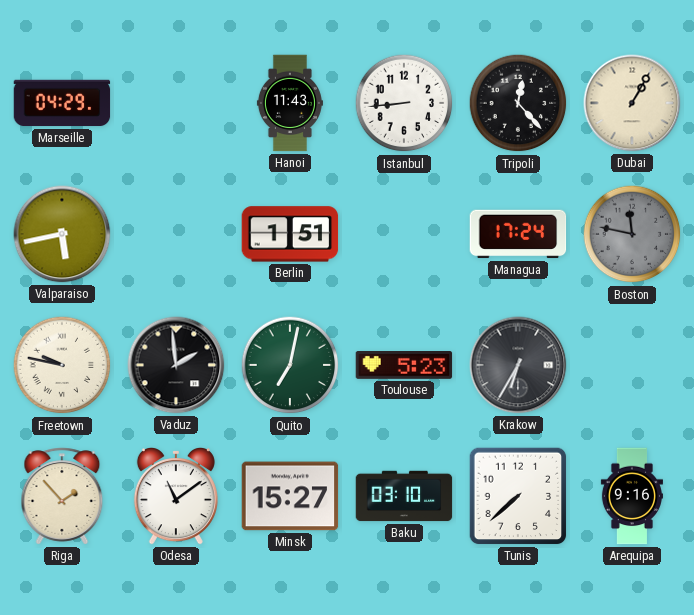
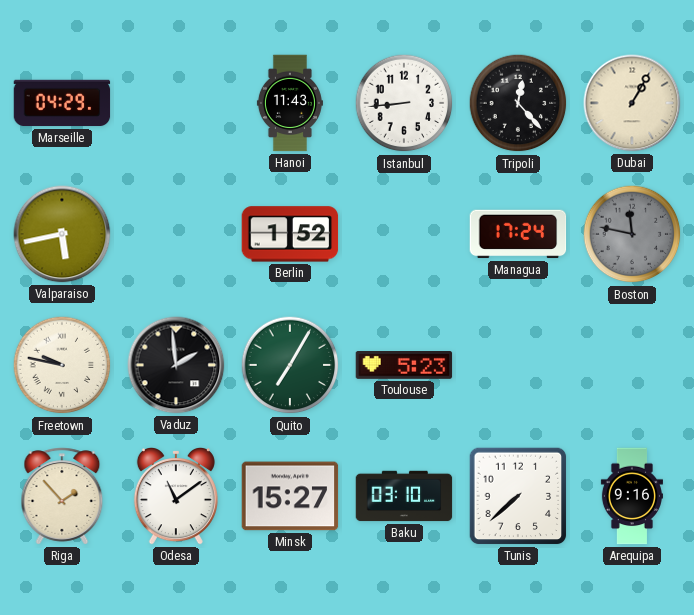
Berlin: 1:51 -> 1:52
Quito: 7:02 -> 7:05
Krakow: 6:35 -> none
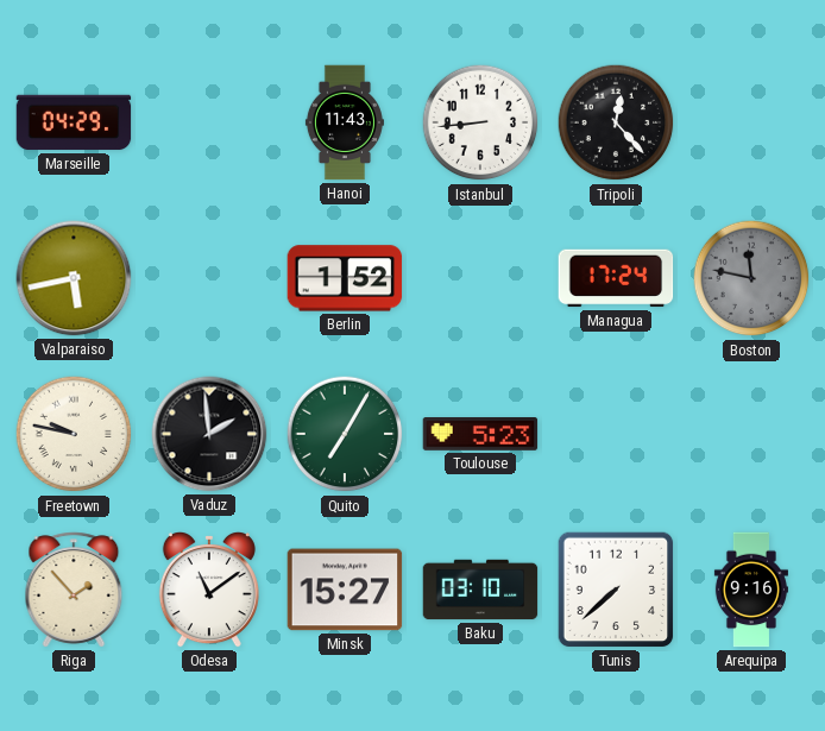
Dubai: 1:05 -> none
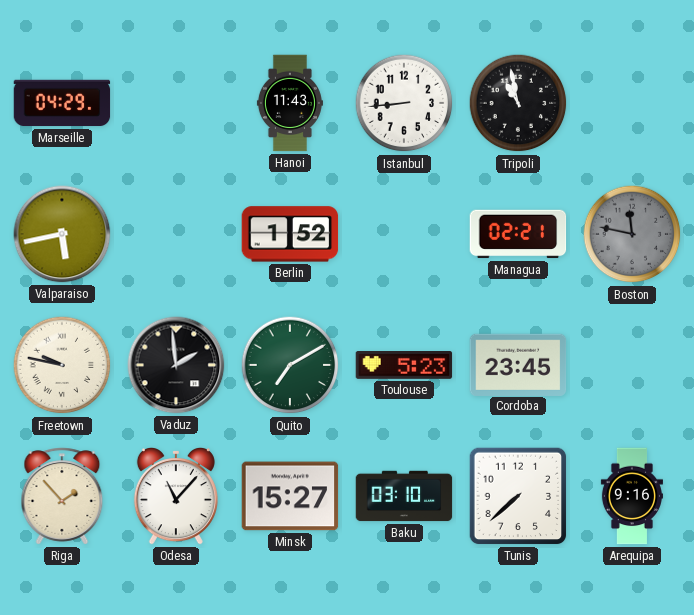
Tripoli: 12:23 -> 10:58
Managua: 17:24 -> 02:21
Quito: 7:05 -> 7:10
Cordoba: none -> 23:45
Odesa: 11:09 -> 11:07
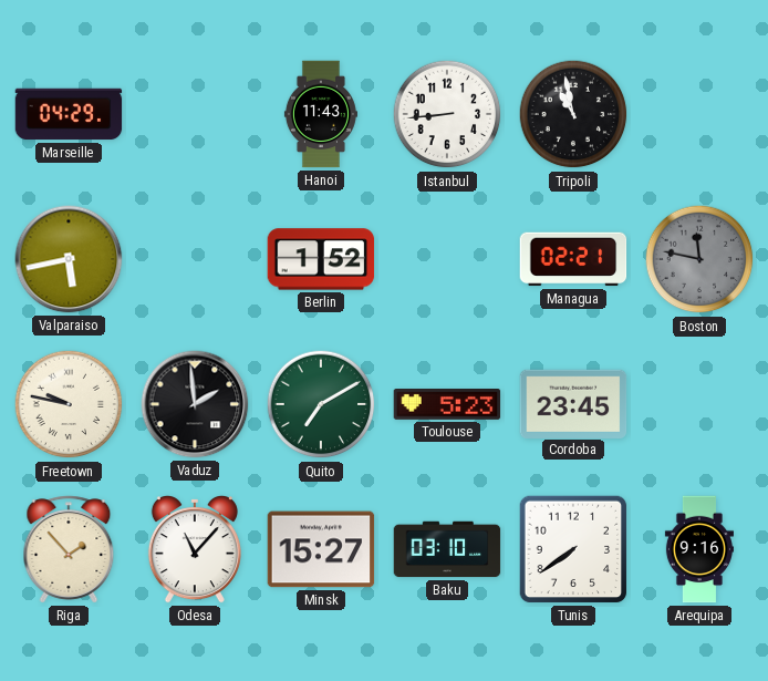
Tunis: 7:38 -> 7:39
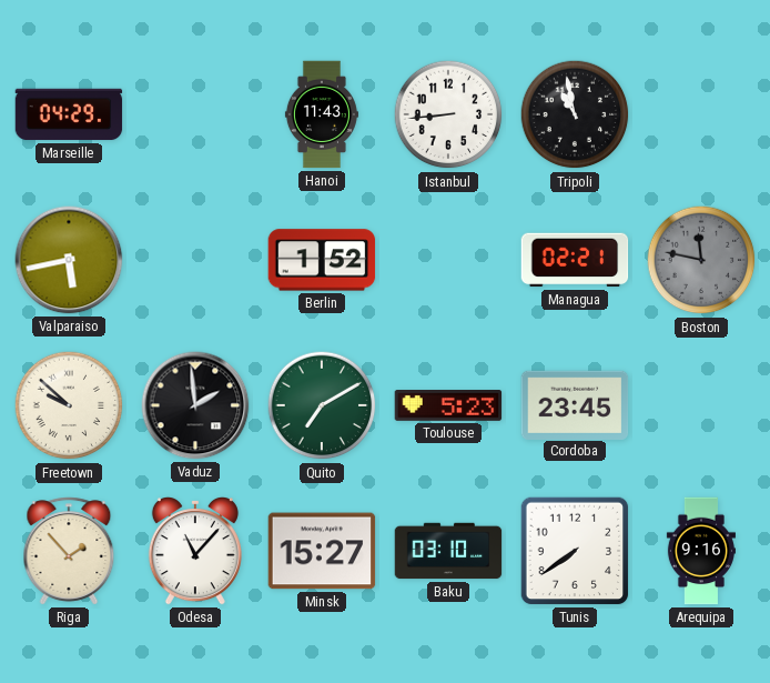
Freetown: 9:47 -> 9:52
